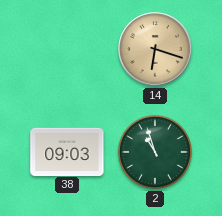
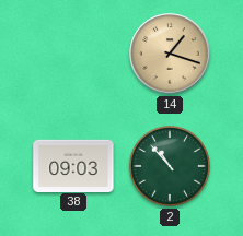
14: 6:18 -> 1:18
2: 10:57 -> 10:53
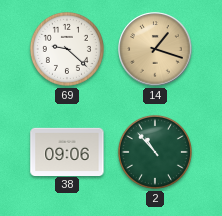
69: none -> 9:22
38: 09:03 -> 09:06
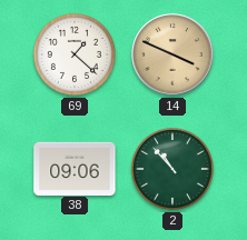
69: 9:22 -> 1:22
14: 1:18 -> 3:49
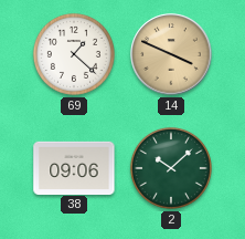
2: 10:53 -> 10:08
